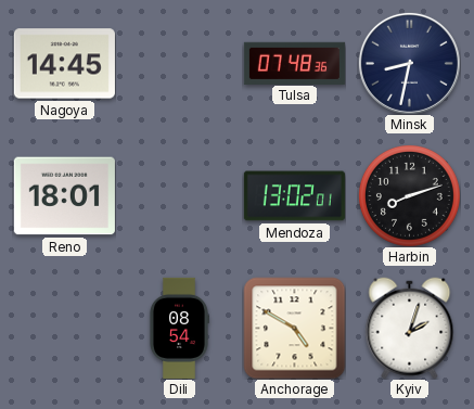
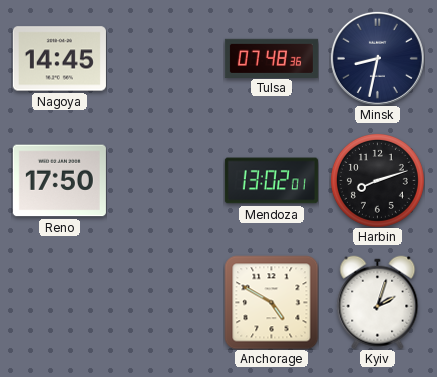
Reno: 18:01 -> 17:50
Dili: 08:54 -> none
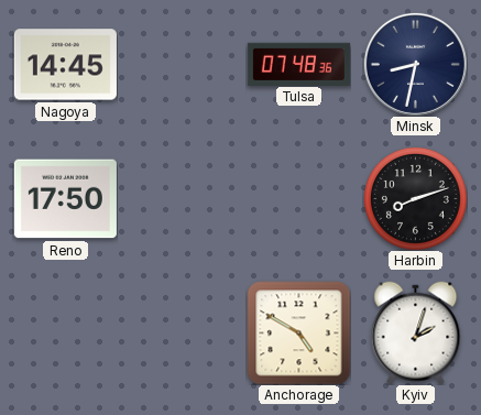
Mendoza: 13:02 -> none
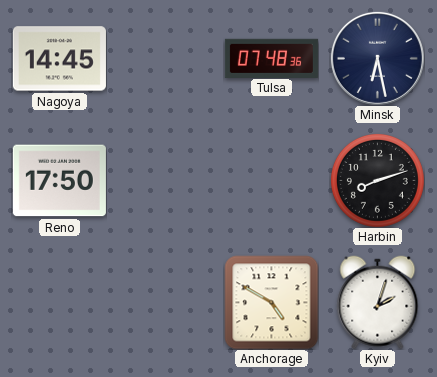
Minsk: 8:32 -> 6:28
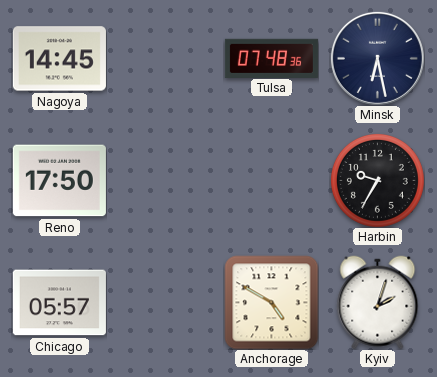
Harbin: 8:12 -> 9:35
Chicago: none -> 05:57
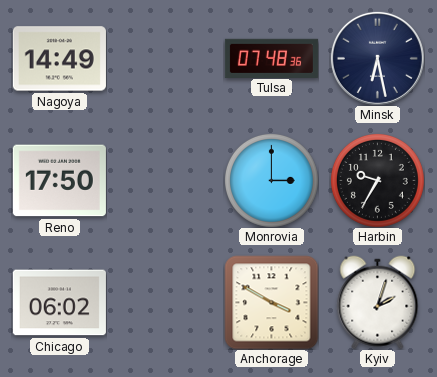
Nagoya: 14:45 -> 14:49
Monrovia: none -> 3:00
Chicago: 05:57 -> 06:02
Anchorage: 4:50 -> 3:50
